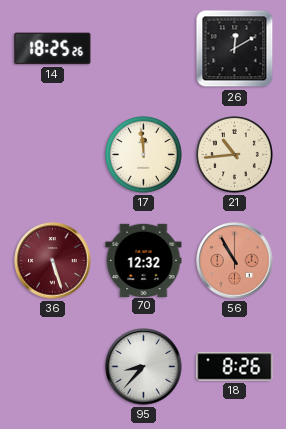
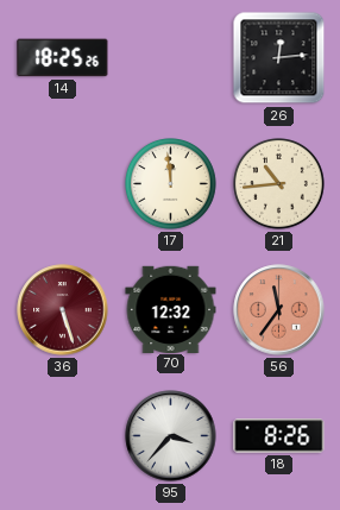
26: 12:10 -> 12:14
56: 10:55 -> 11:36
95: 8:37 -> 3:37
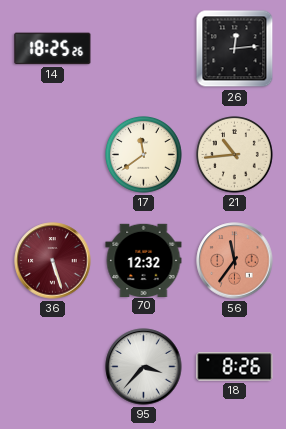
17: 11:59 -> 11:39
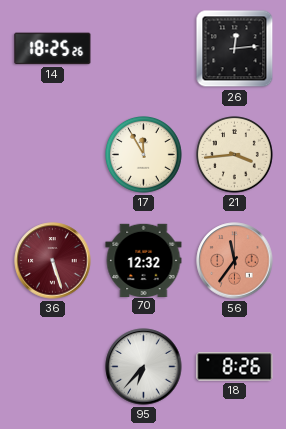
17: 11:39 -> 11:55
21: 10:44 -> 3:44
95: 3:37 -> 6:37
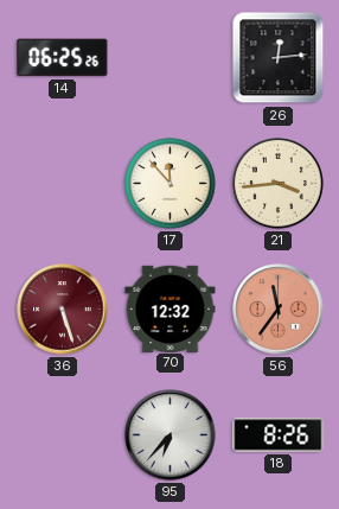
14: 18:25 -> 06:25
17: 11:55 -> 11:53
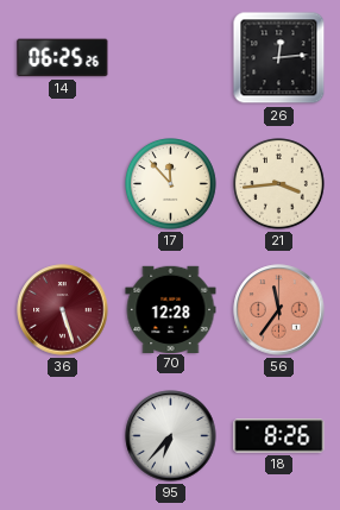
70: 12:32 -> 12:28
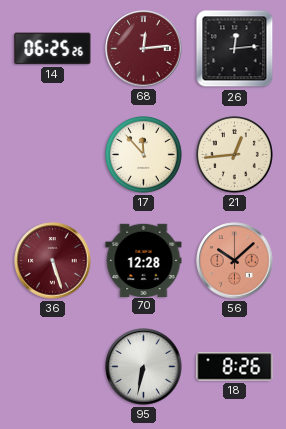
68: none -> 12:14
21: 3:44 -> 12:44
56: 11:36 -> 10:08
95: 6:37 -> 6:32
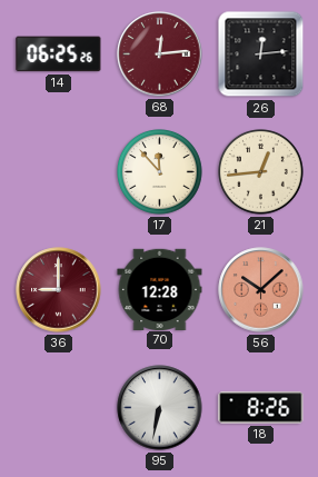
36: 5:27 -> 9:00
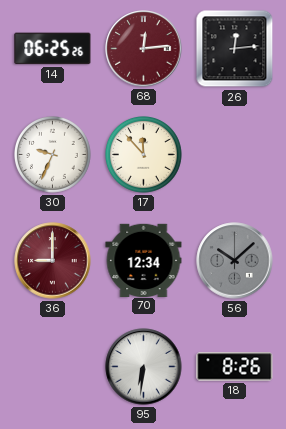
30: none -> 9:34
21: 12:44 -> none
70: 12:28 -> 12:34
56 dial: salmon -> grey
95: 6:32 -> 6:31
